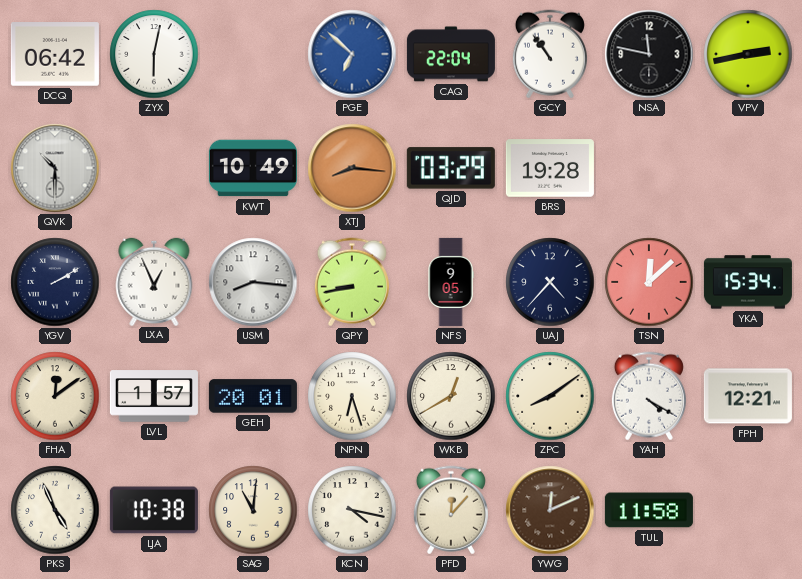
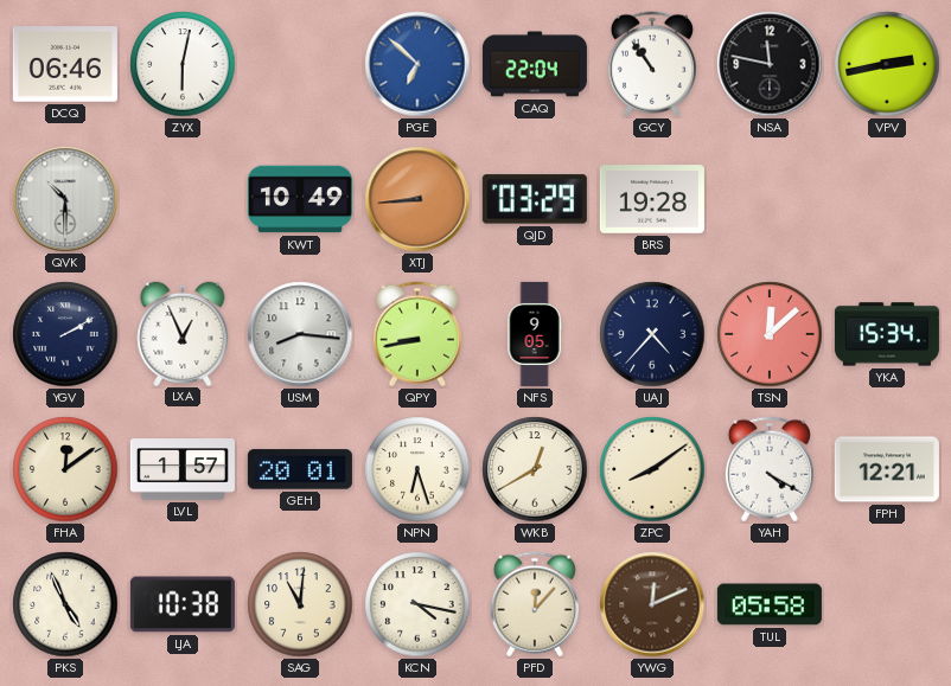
DCQ: 06:42 -> 06:46
XTJ: 8:16 -> 8:44
TUL: 11:58 -> 05:58
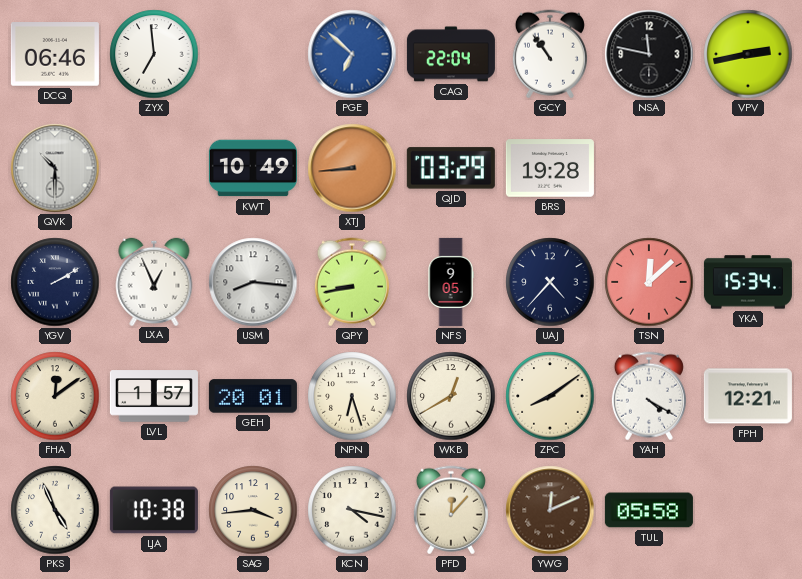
ZYX: 6:02 -> 6:59
SAG: 11:01 -> 3:44
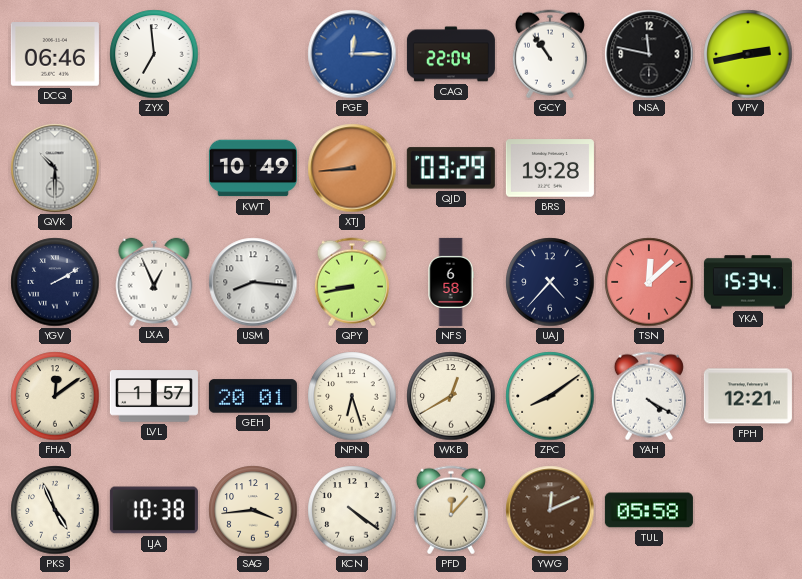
PGE: 6:52 -> 12:15
NFS: 9:05 -> 6:58
KCN: 4:17 -> 4:21
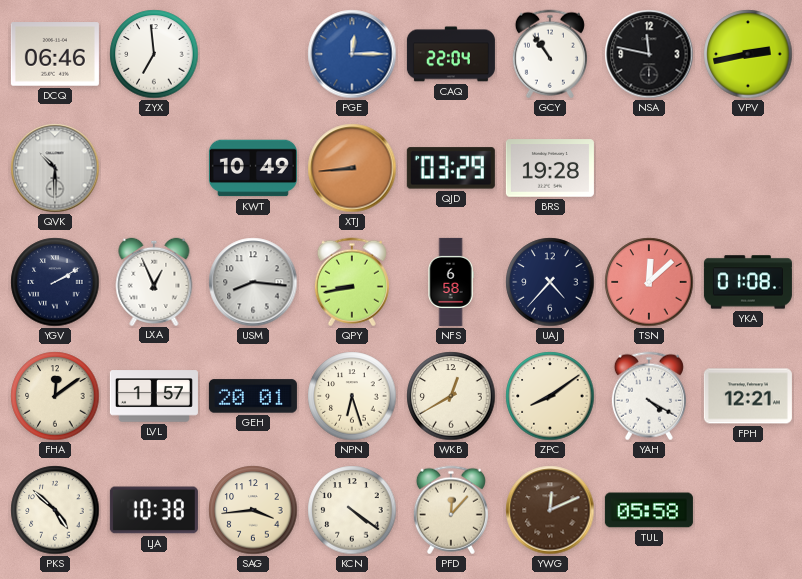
YKA: 15:34 -> 01:08
PKS: 4:56 -> 4:52
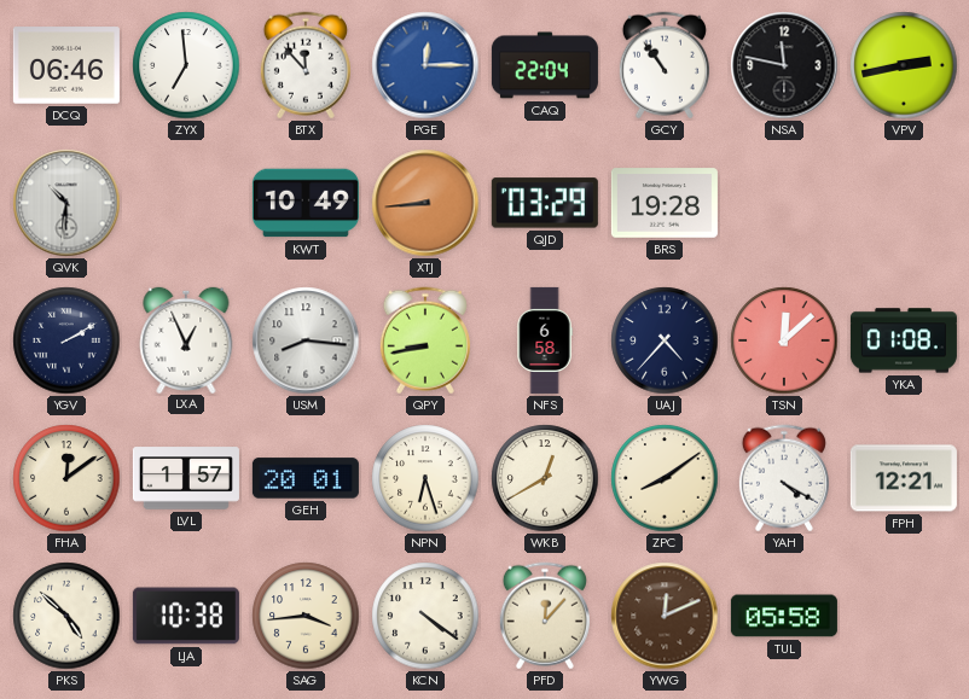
BTX: none -> 11:53
QVK: 10:30 -> 10:31
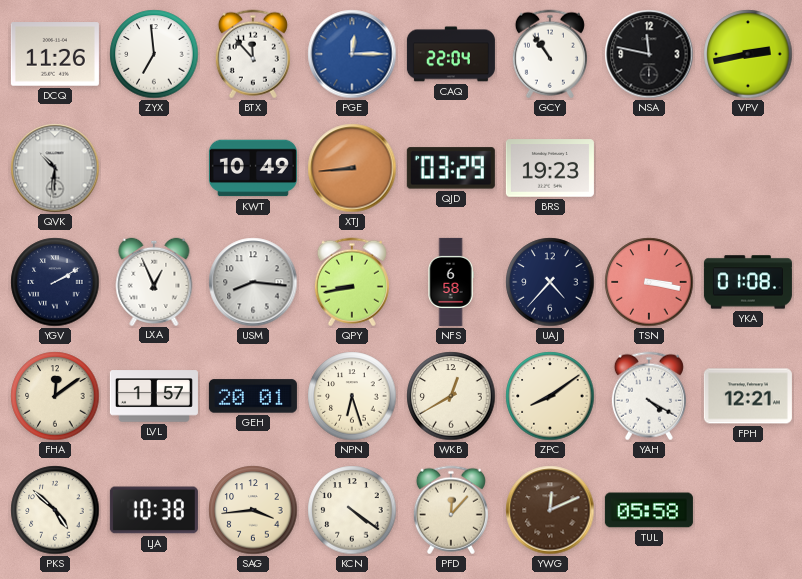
DCQ: 06:46 -> 11:26
BRS: 19:28 -> 19:23
TSN: 12:08 -> 3:17
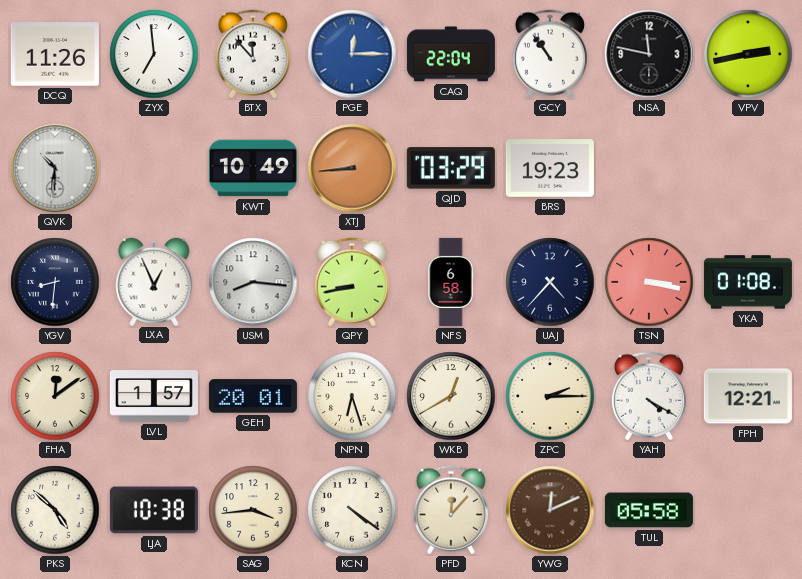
YGV: 2:10 -> 8:31
ZPC: 8:09 -> 2:15
